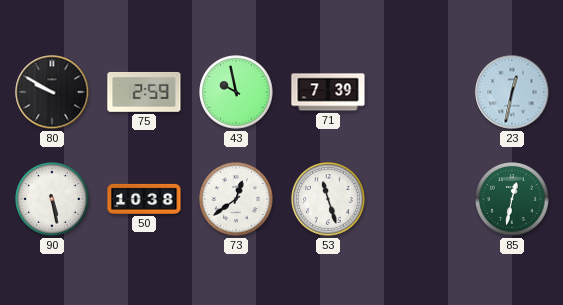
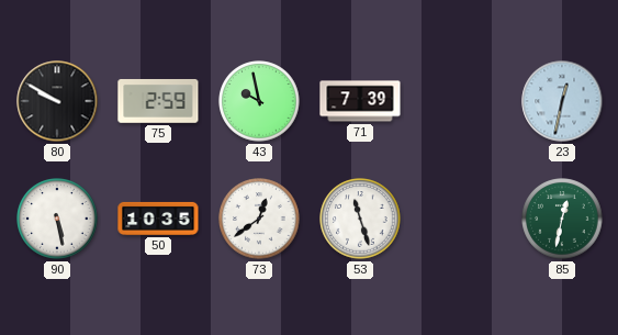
50: 10:38 -> 10:35
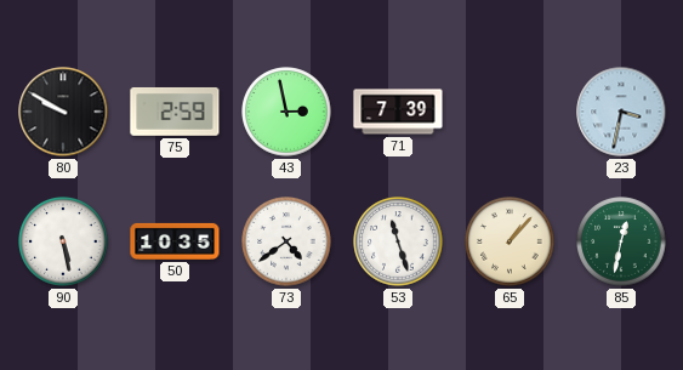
43: 9:58 -> 2:58
23: 12:32 -> 3:32
73: 12:39 -> 4:39
65: none -> 1:07
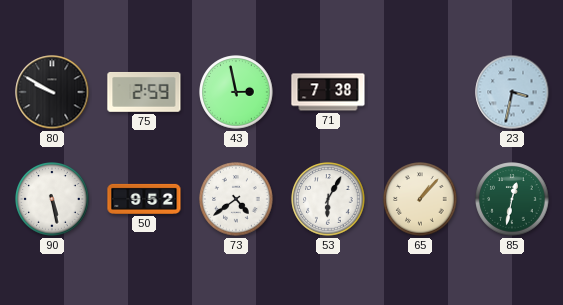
71: 7:39 -> 7:38
50: 10:35 -> 9:52
53: 11:27 -> 6:05
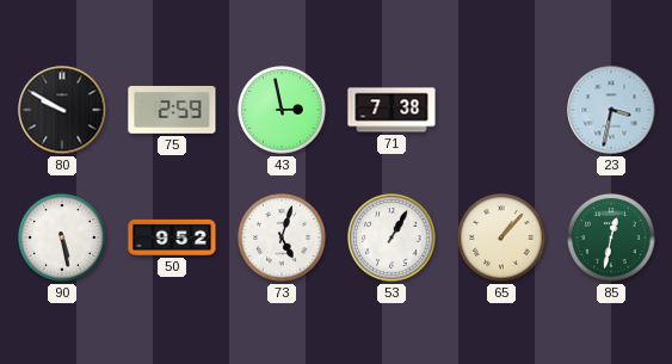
73: 4:39 -> 5:03
53: 6:05 -> 1:05
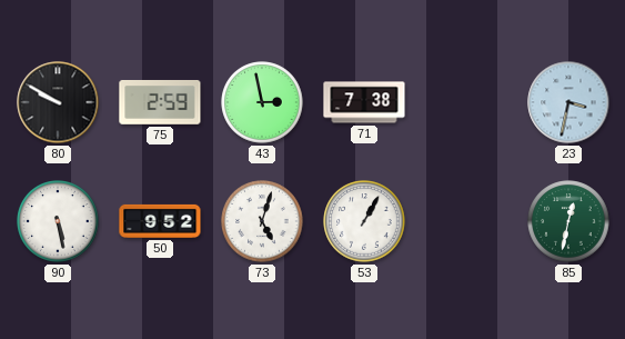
65: 1:07 -> none
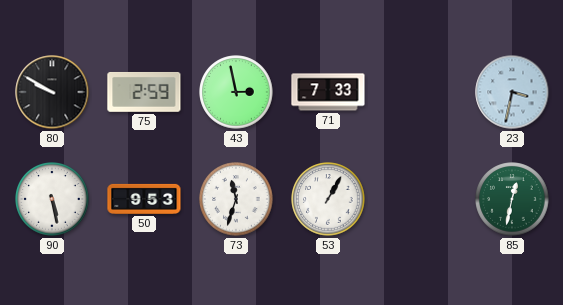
71: 7:38 -> 7:33
50: 9:52 -> 9:53
73: 5:03 -> 11:33
